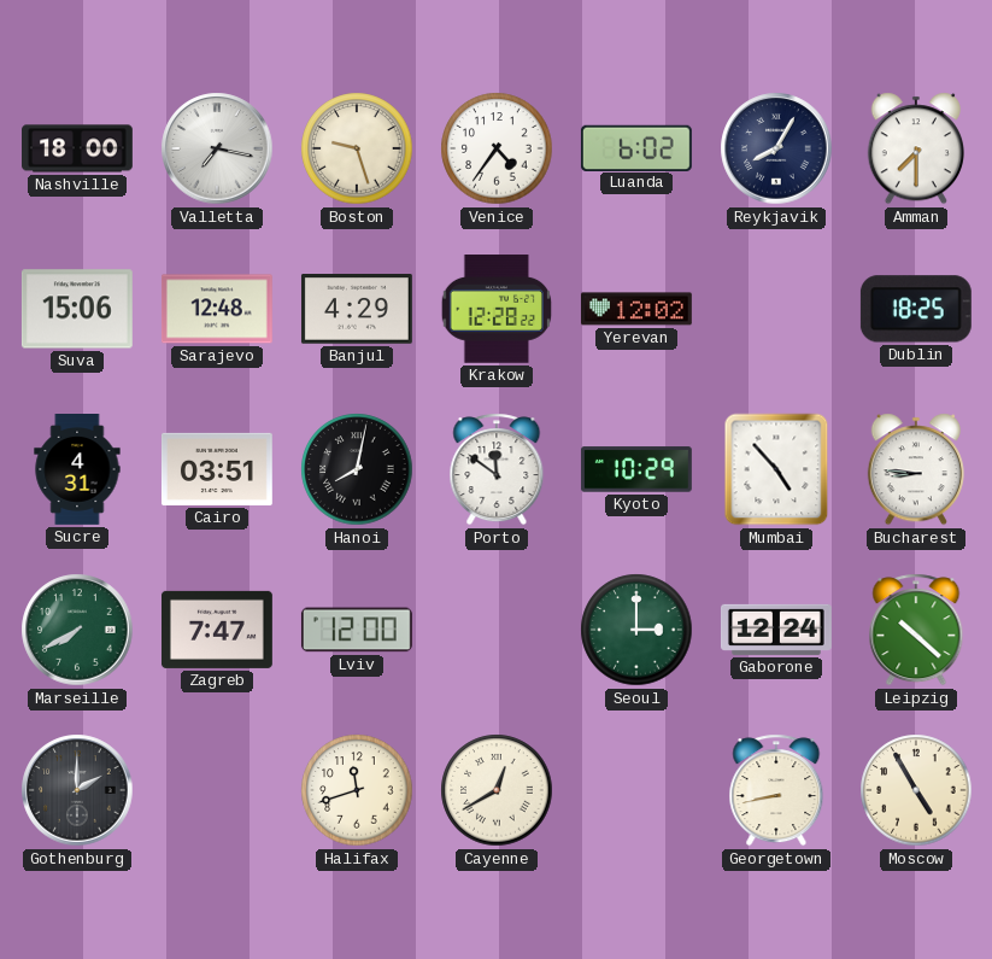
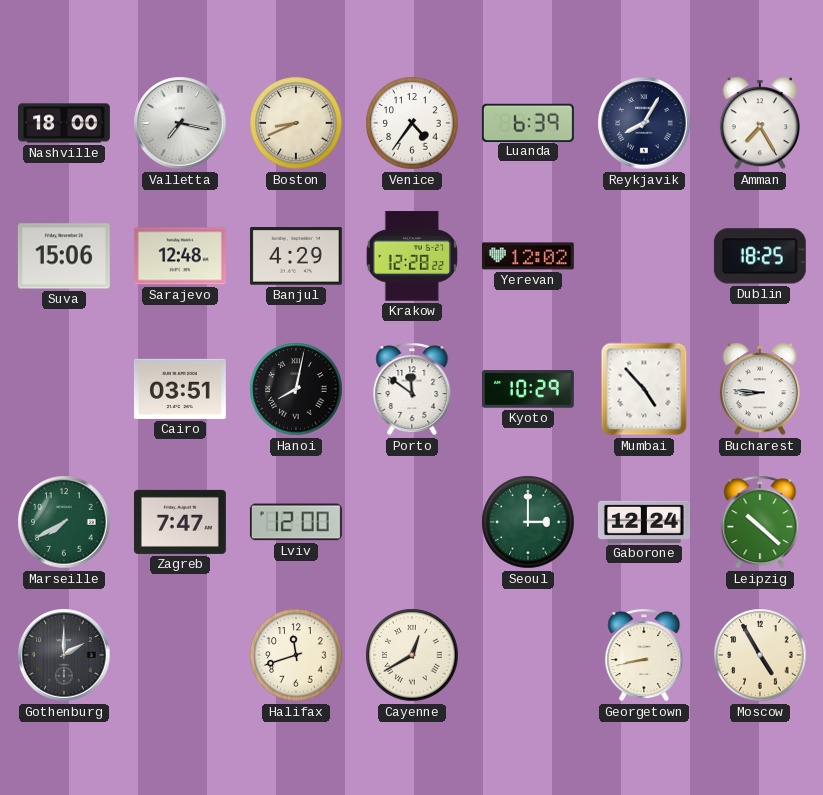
Boston: 9:27 -> 8:41
Luanda: 6:02 -> 6:39
Amman: 7:30 -> 7:25
Sucre: 4:31 -> none
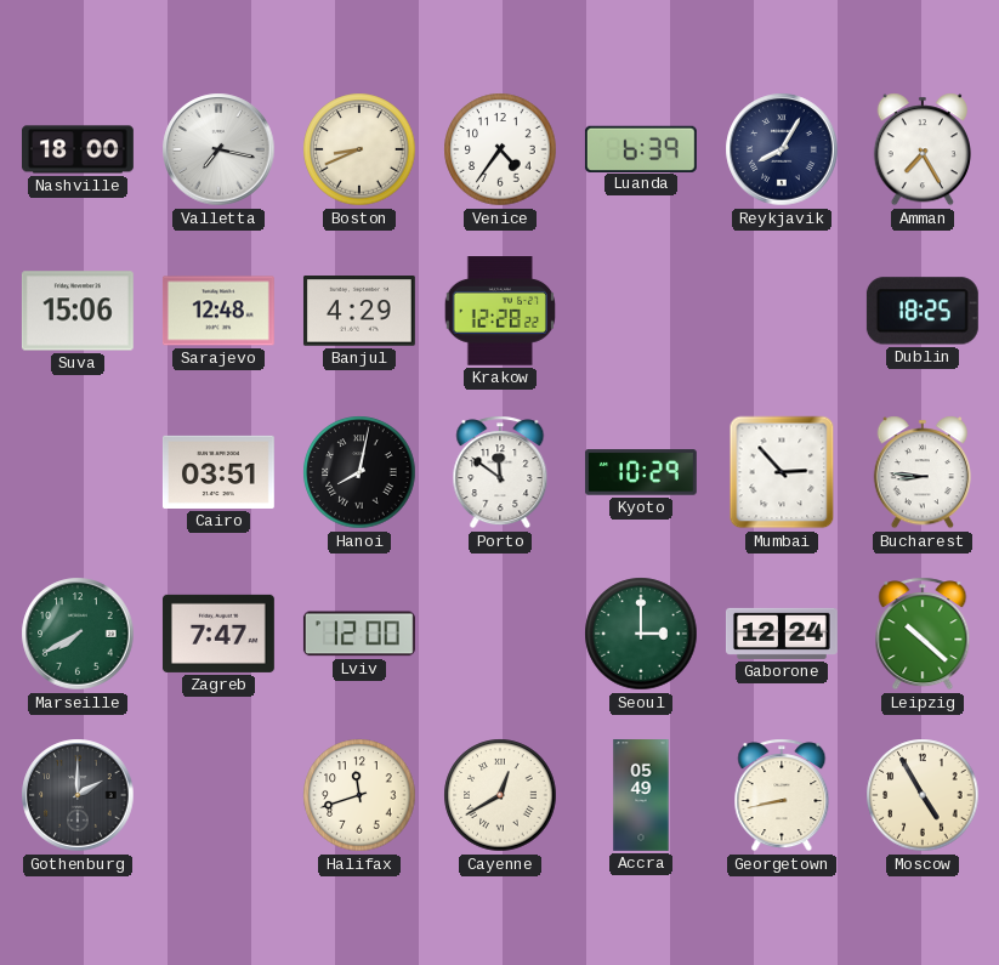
Yerevan: 12:02 -> none
Mumbai: 4:53 -> 2:53
Accra: none -> 05:49
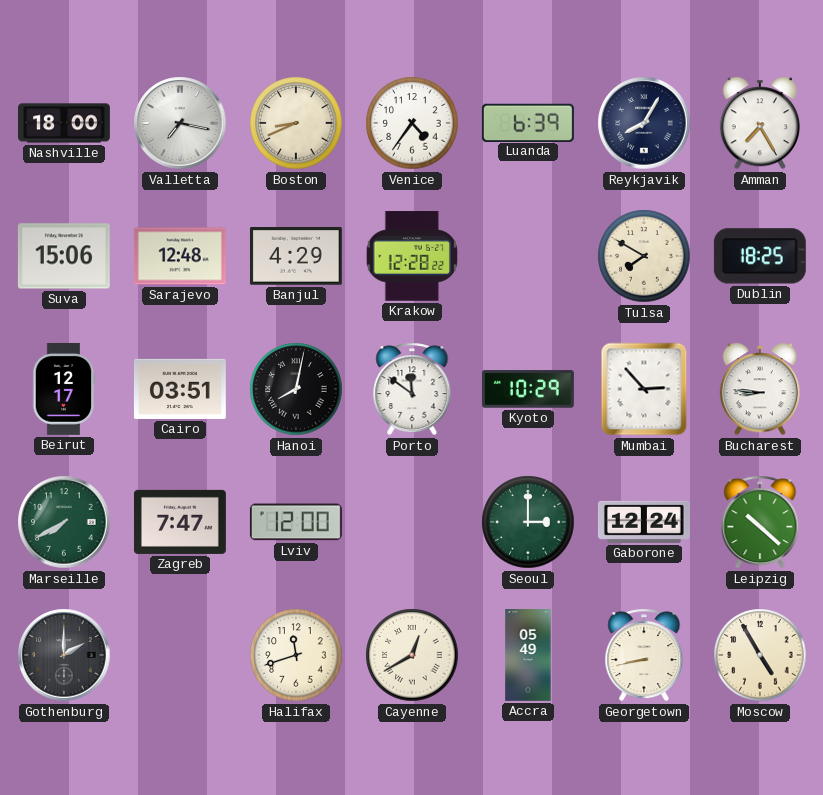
Tulsa: none -> 7:50
Beirut: none -> 12:17
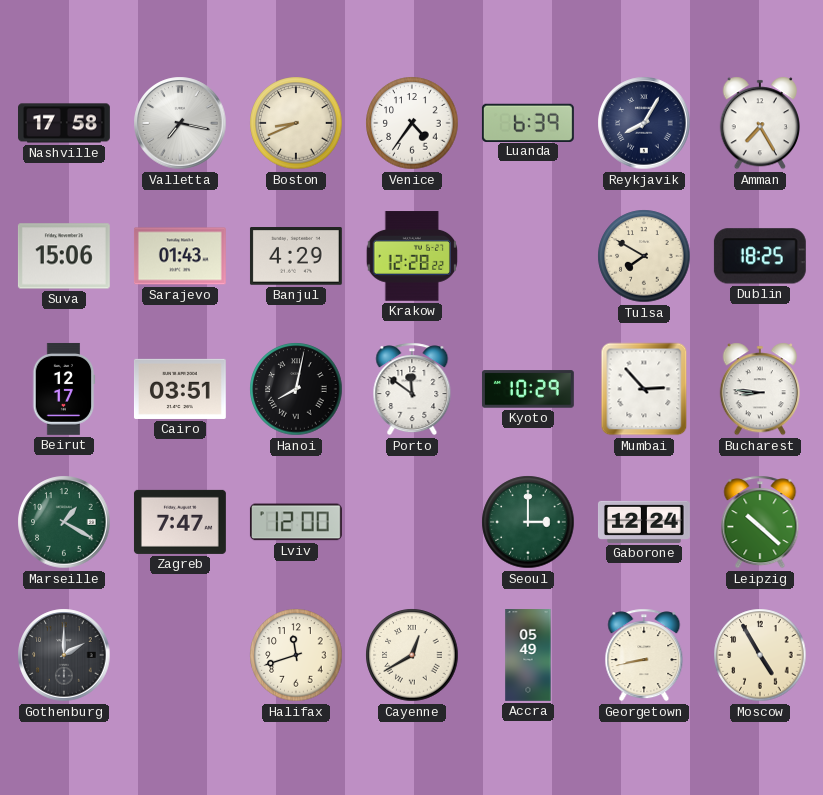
Nashville: 18:00 -> 17:58
Sarajevo: 12:48 -> 01:43
Marseille: 7:40 -> 1:20
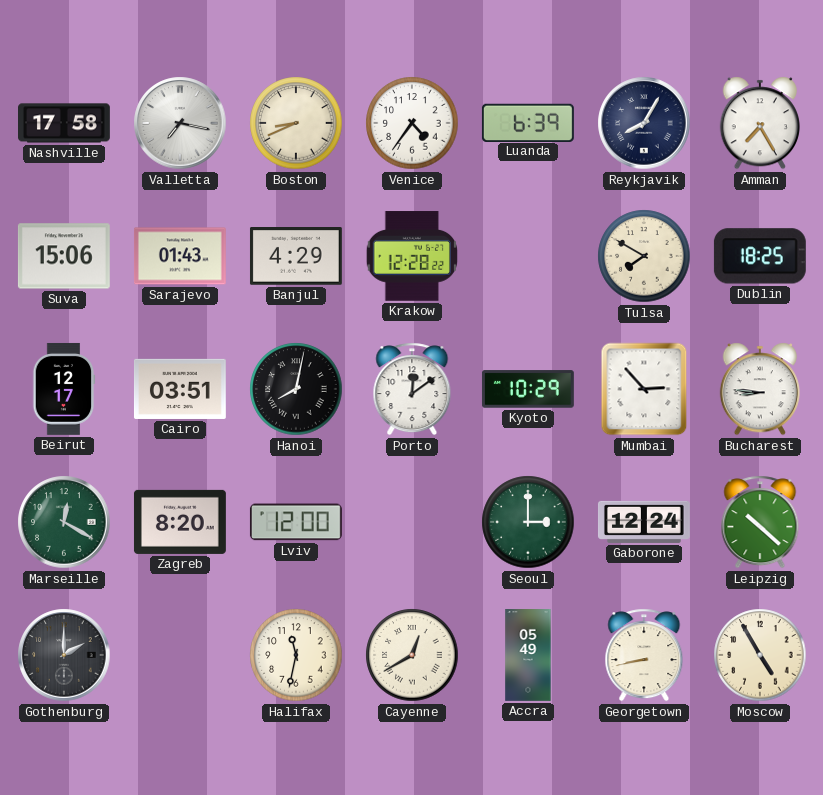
Porto: 11:51 -> 12:09
Marseille: 1:20 -> 12:20
Zagreb: 7:47 -> 8:20
Halifax: 11:42 -> 11:32
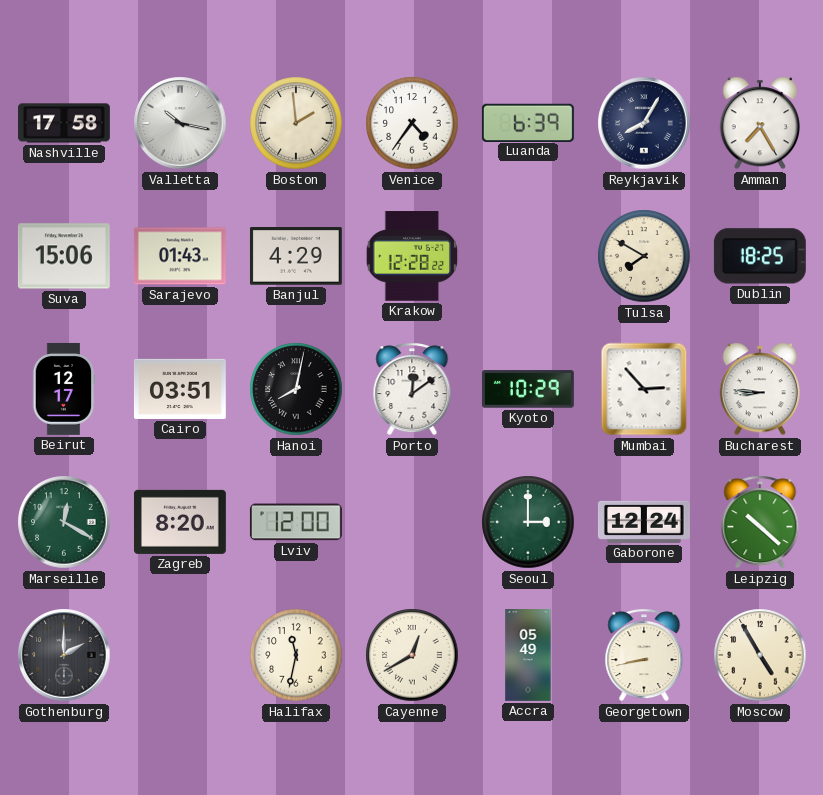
Valletta: 7:17 -> 10:17
Boston: 8:41 -> 1:59
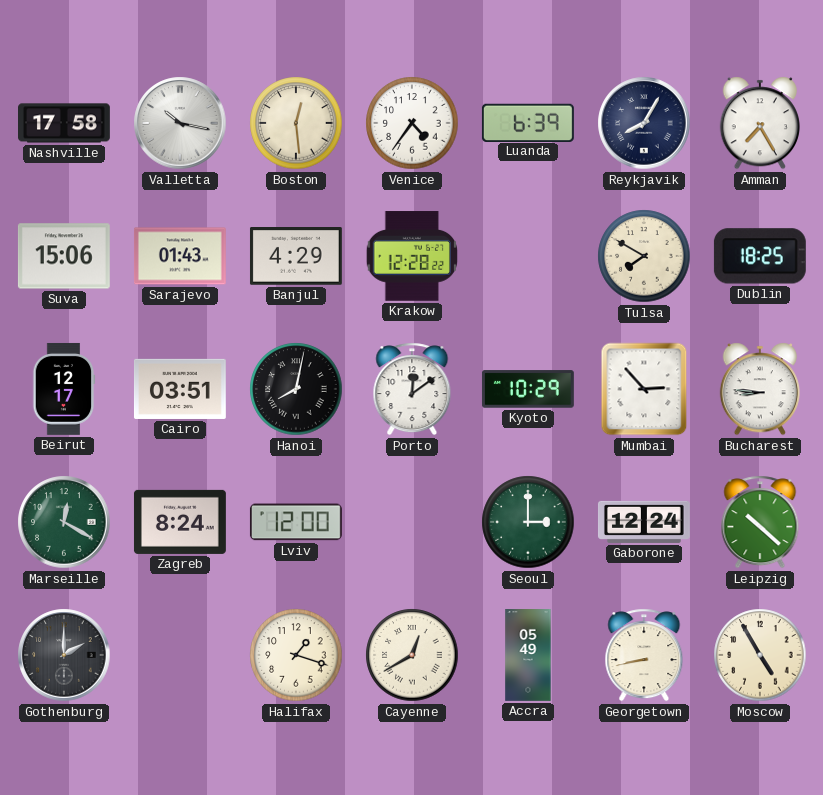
Boston: 1:59 -> 12:29
Zagreb: 8:20 -> 8:24
Halifax: 11:32 -> 1:18
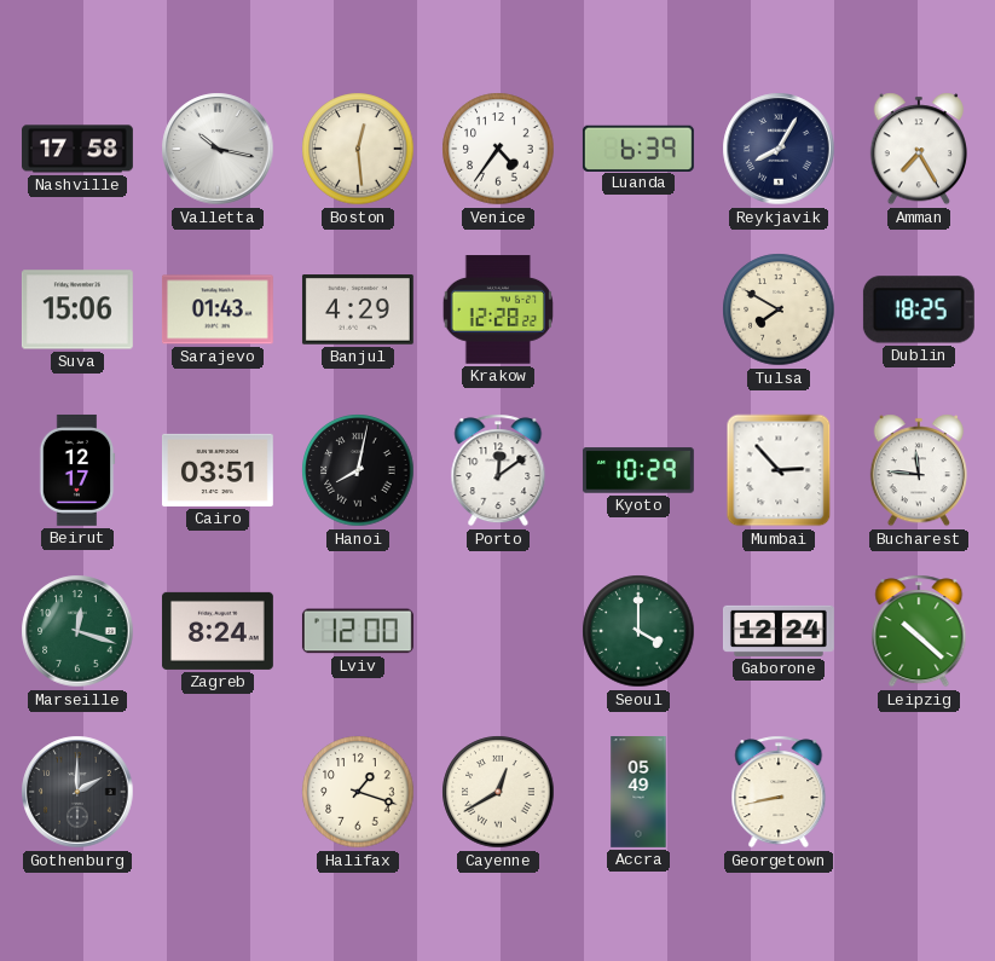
Bucharest: 8:46 -> 11:46
Marseille: 12:20 -> 12:18
Seoul: 3:00 -> 4:00
Moscow: 4:55 -> none
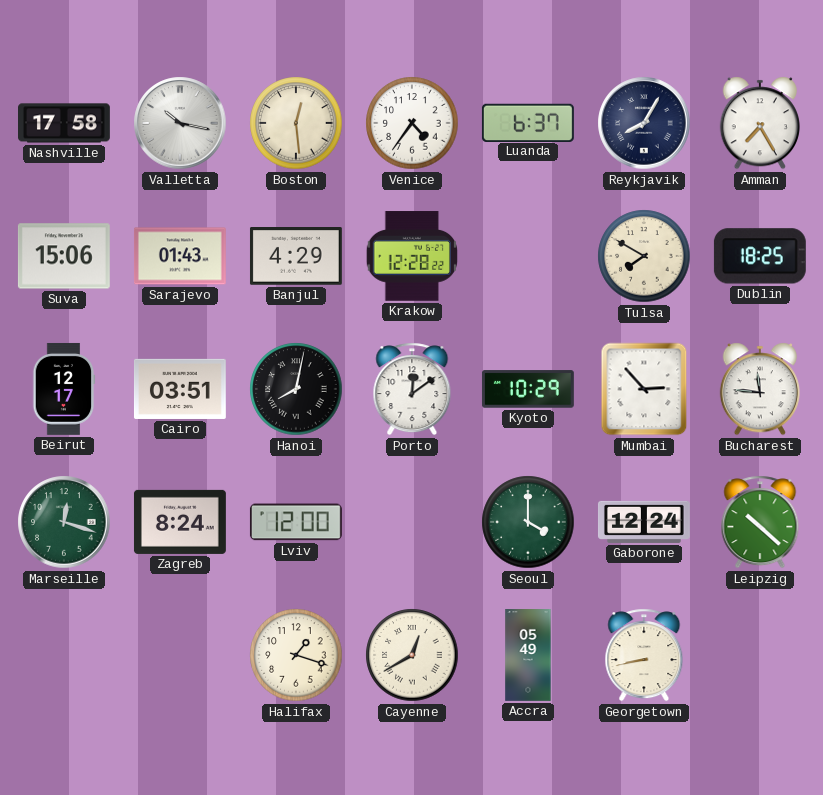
Luanda: 6:39 -> 6:37
Gothenburg: 2:00 -> none
